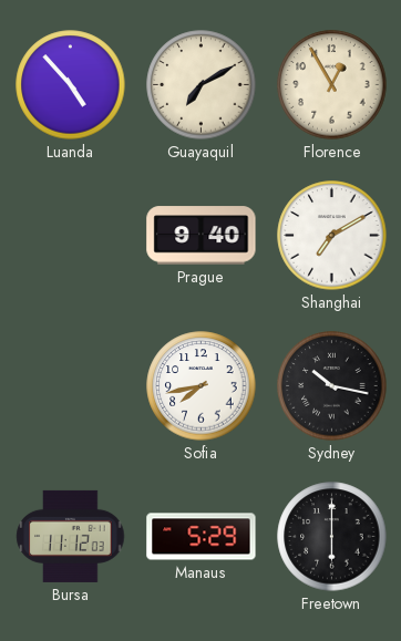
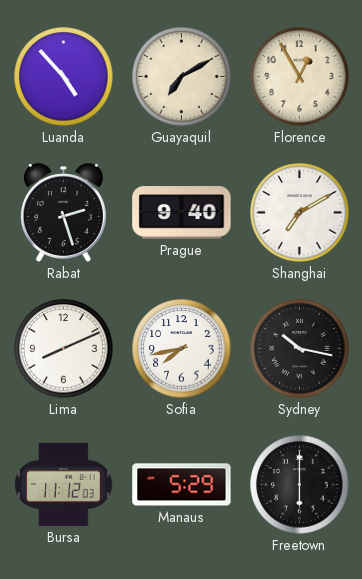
Rabat: none -> 2:27
Lima: none -> 8:11
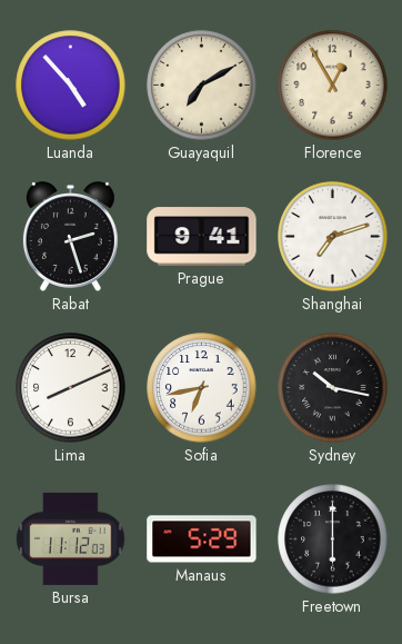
Prague: 9:40 -> 9:41
Shanghai: 7:10 -> 7:12
Sofia: 7:43 -> 6:43
